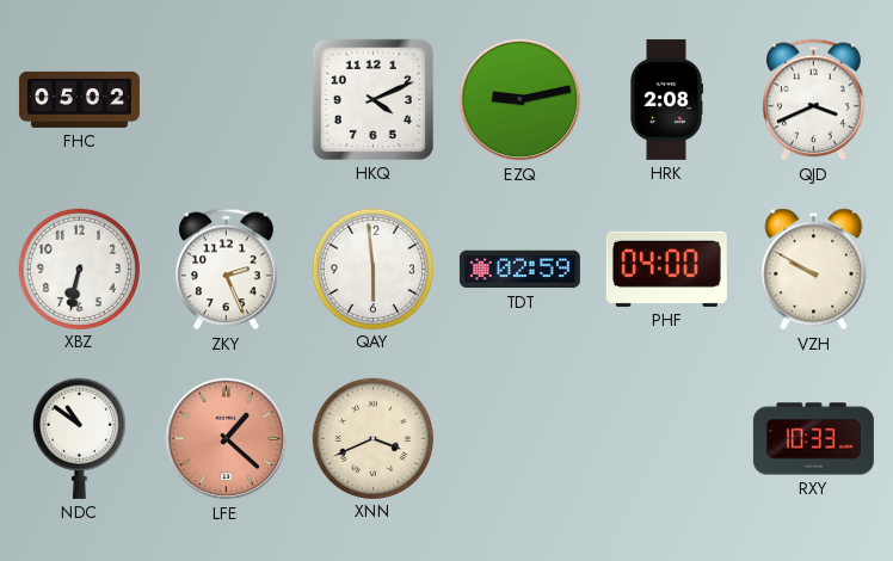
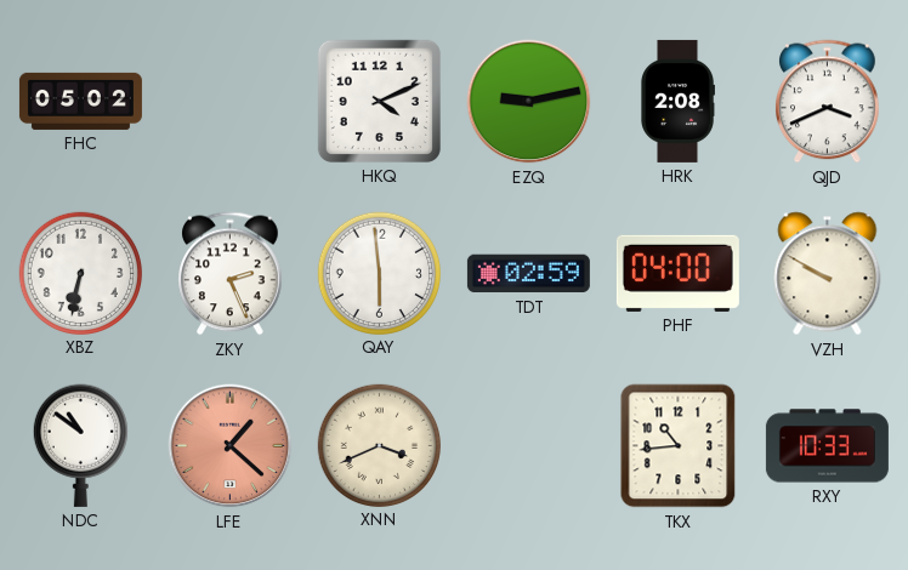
TKX: none -> 10:44
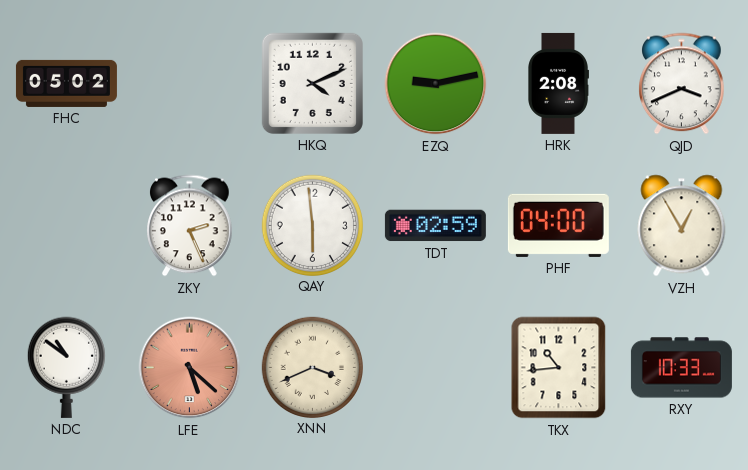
XBZ: 6:32 -> none
VZH: 9:50 -> 12:55
LFE: 1:22 -> 5:22
